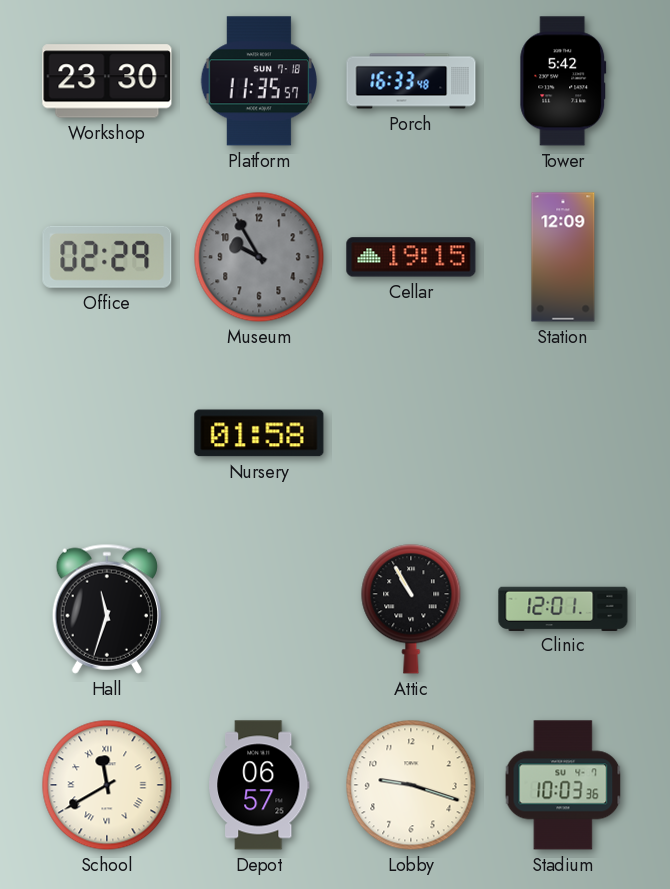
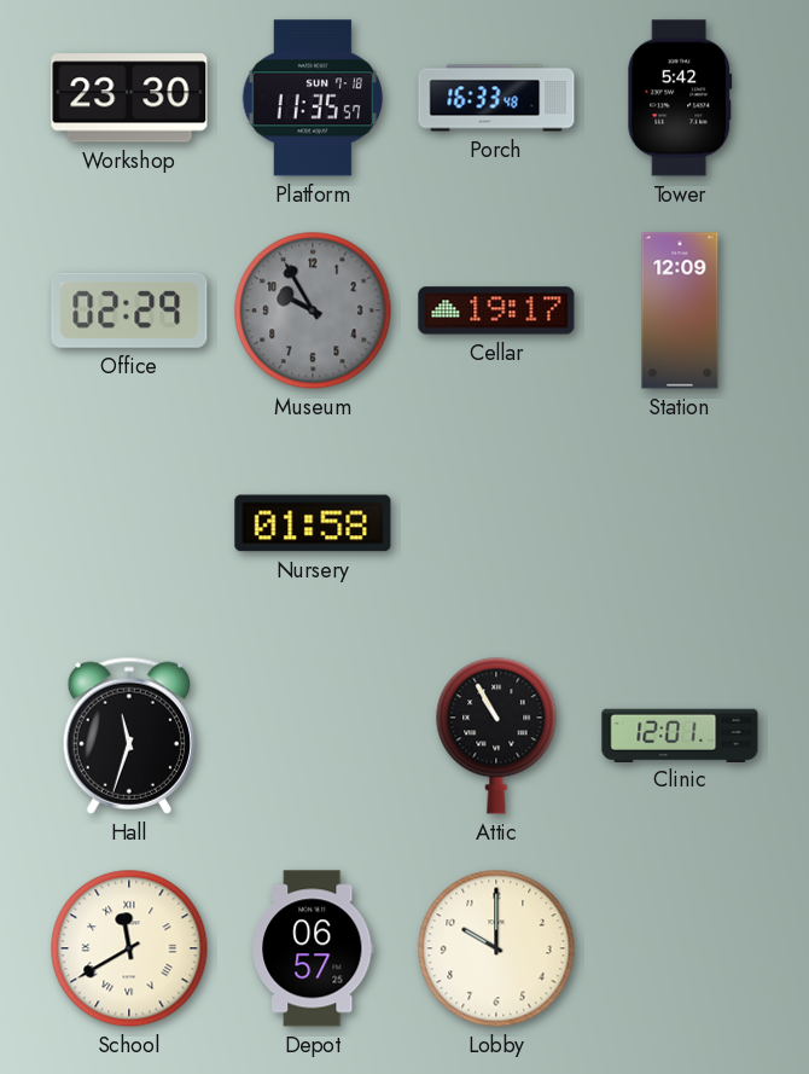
Cellar: 19:15 -> 19:17
Lobby: 9:18 -> 10:00
Stadium: 10:03 -> none
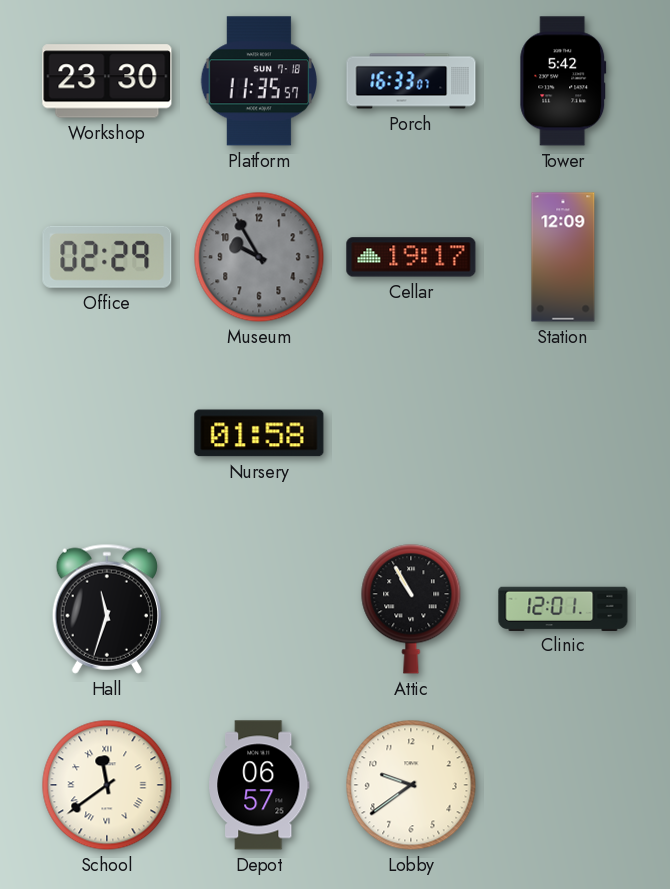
Porch: 16:33:48 -> 16:33:07
School: 11:40 -> 11:39
Lobby: 10:00 -> 9:39
